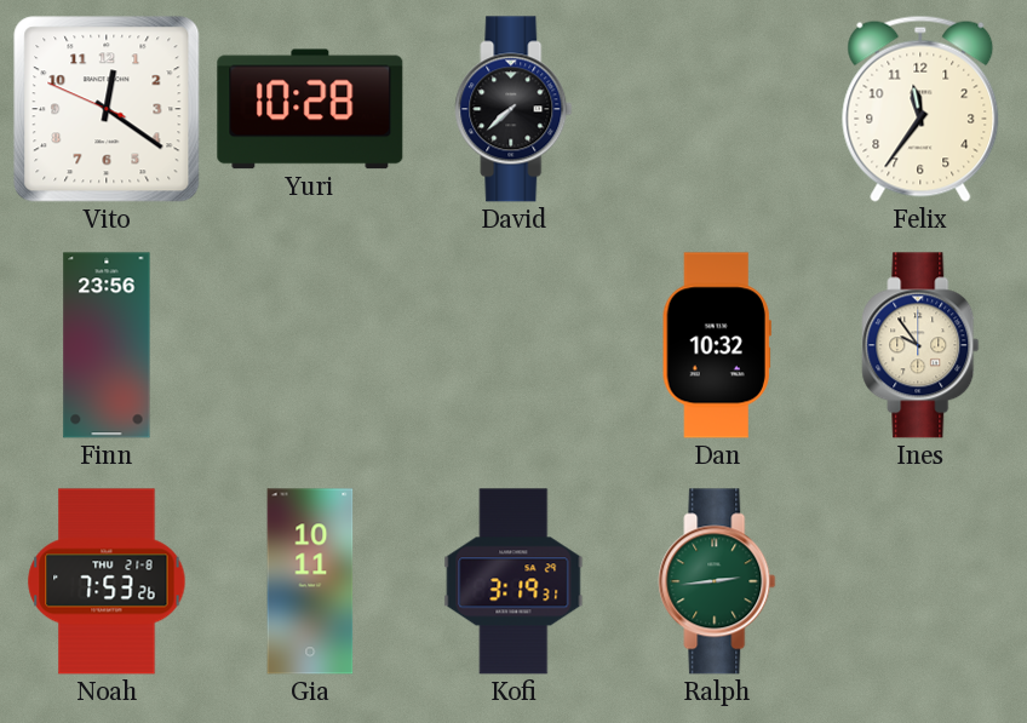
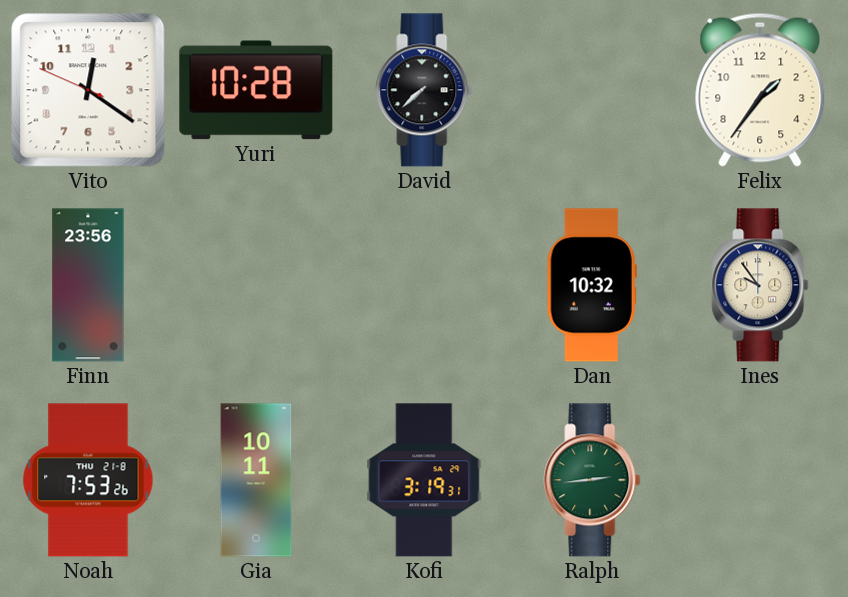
Felix: 11:36 -> 1:36
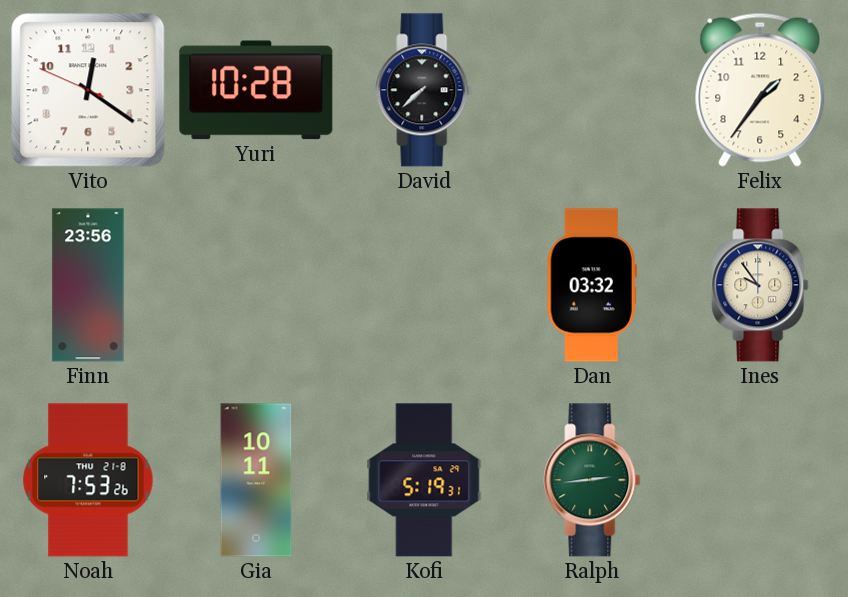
Dan: 10:32 -> 03:32
Kofi: 3:19 -> 5:19
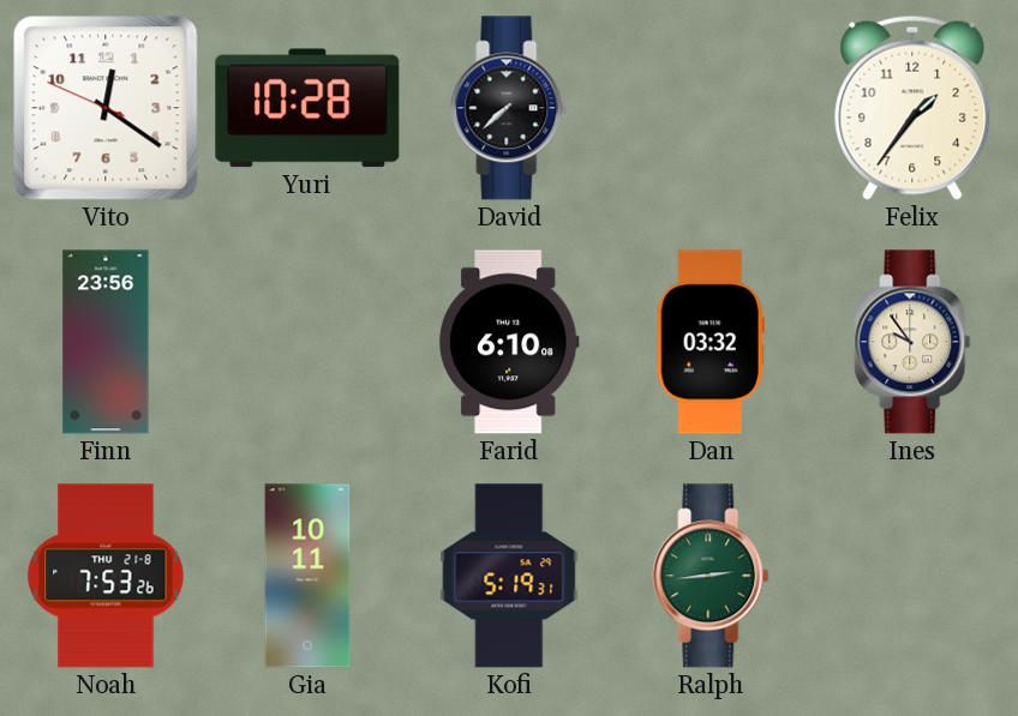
Farid: none -> 6:10
